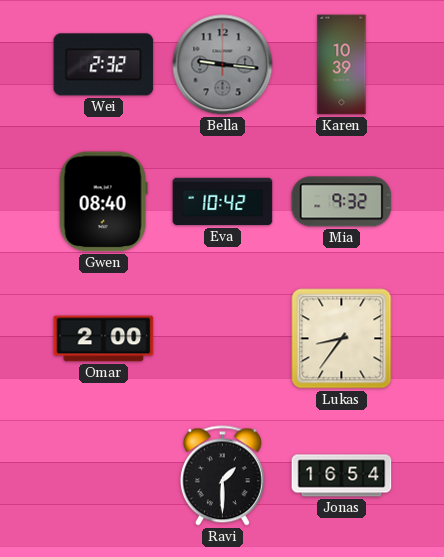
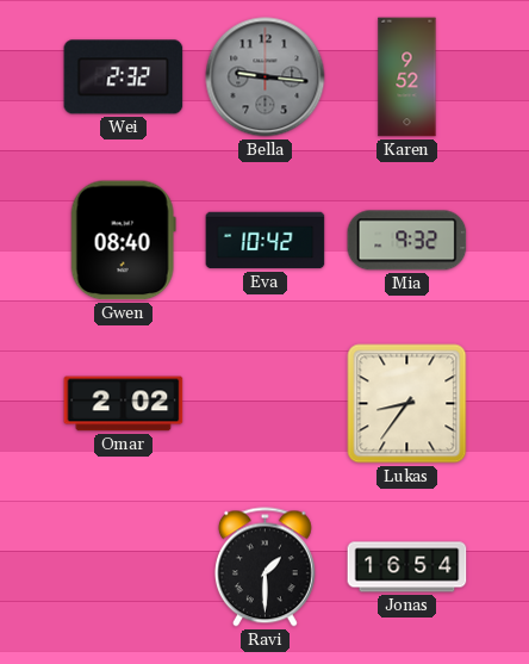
Karen: 10:39 -> 9:52
Omar: 2:00 -> 2:02
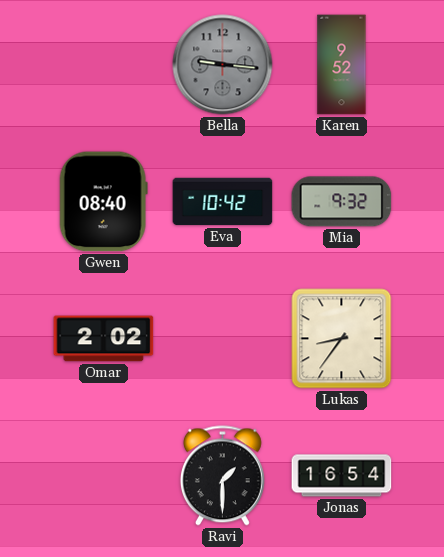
Wei: 2:32 -> none
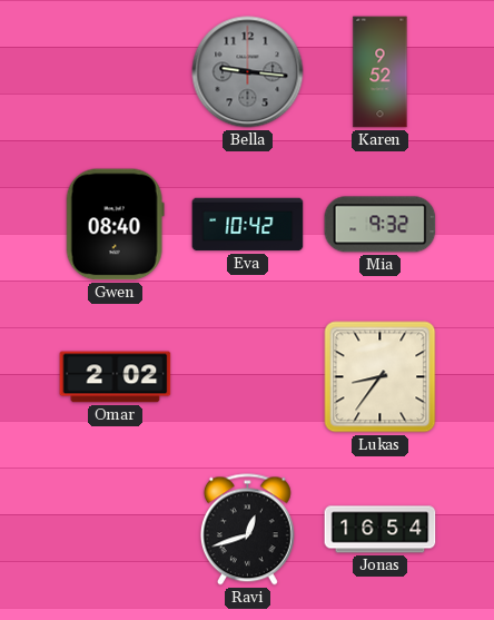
Ravi: 1:30 -> 12:42
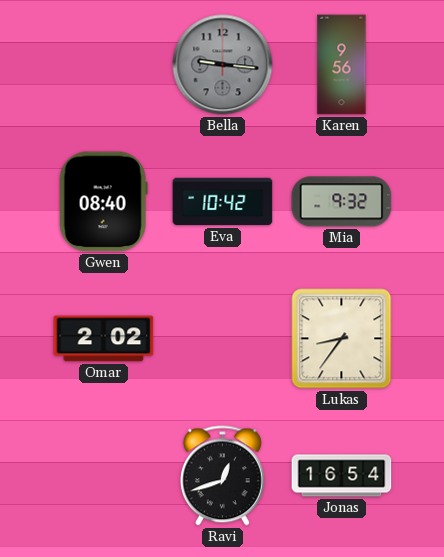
Karen: 9:52 -> 9:56
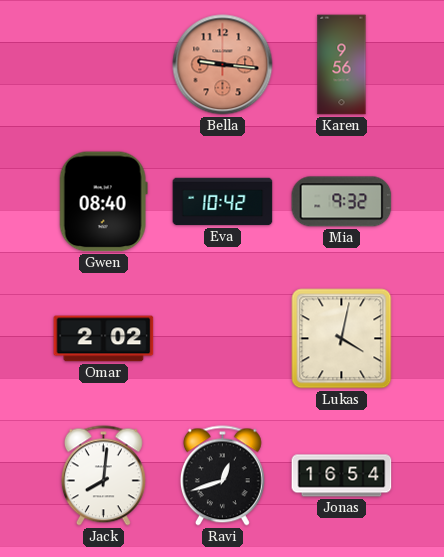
Bella dial: grey -> salmon
Lukas: 8:36 -> 4:02
Jack: none -> 8:01
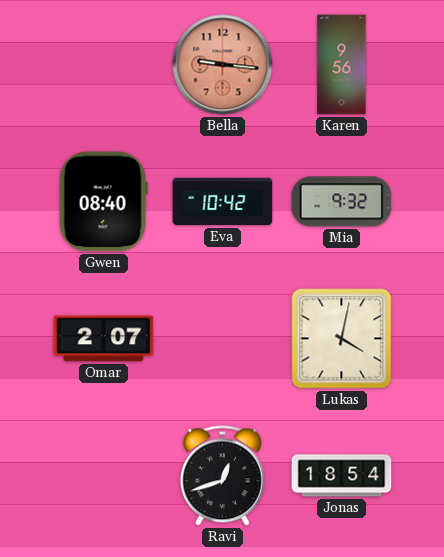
Omar: 2:02 -> 2:07
Jack: 8:01 -> none
Jonas: 16:54 -> 18:54
